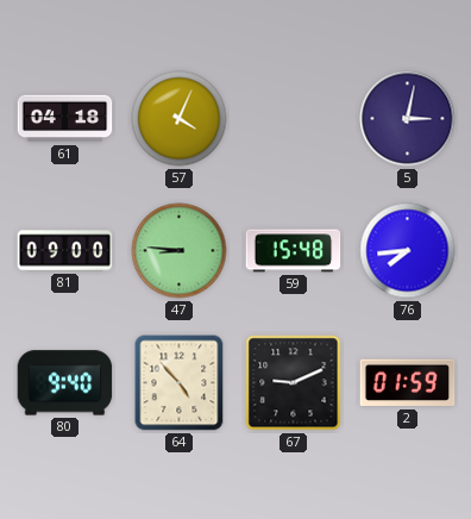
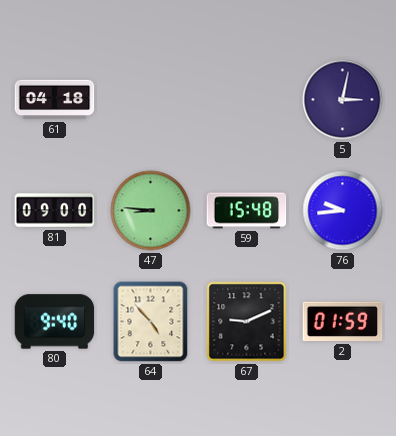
57: 4:04 -> none
76: 7:44 -> 9:44
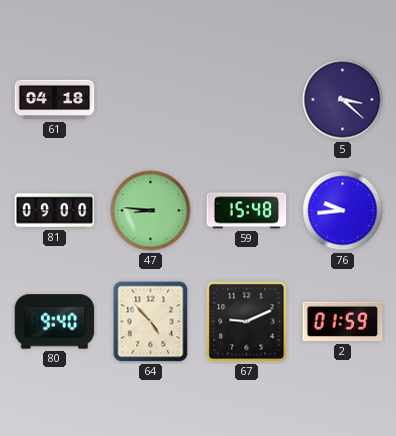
5: 3:02 -> 3:22
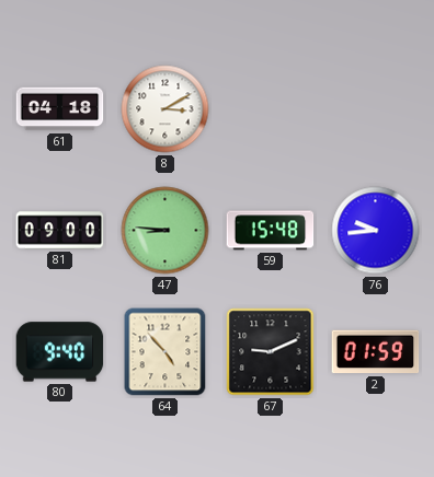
8: none -> 3:10
5: 3:22 -> none
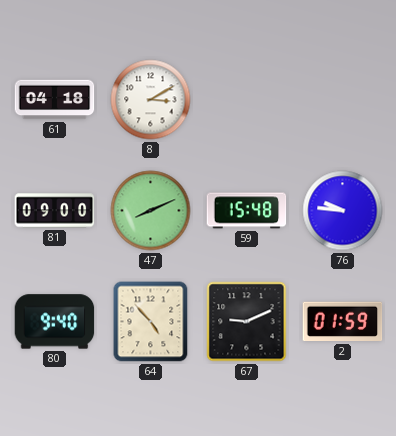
47: 8:46 -> 8:11
76: 9:44 -> 9:46
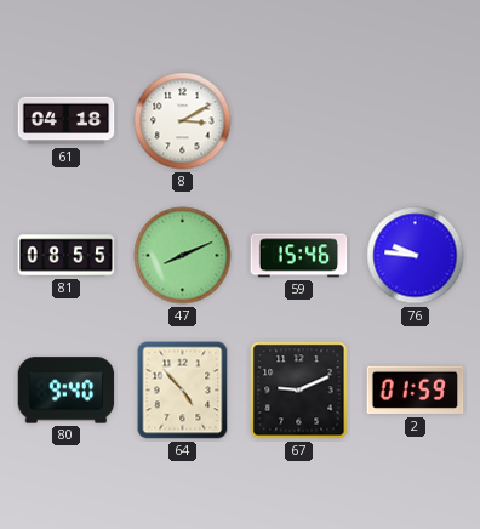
81: 09:00 -> 08:55
59: 15:48 -> 15:46
